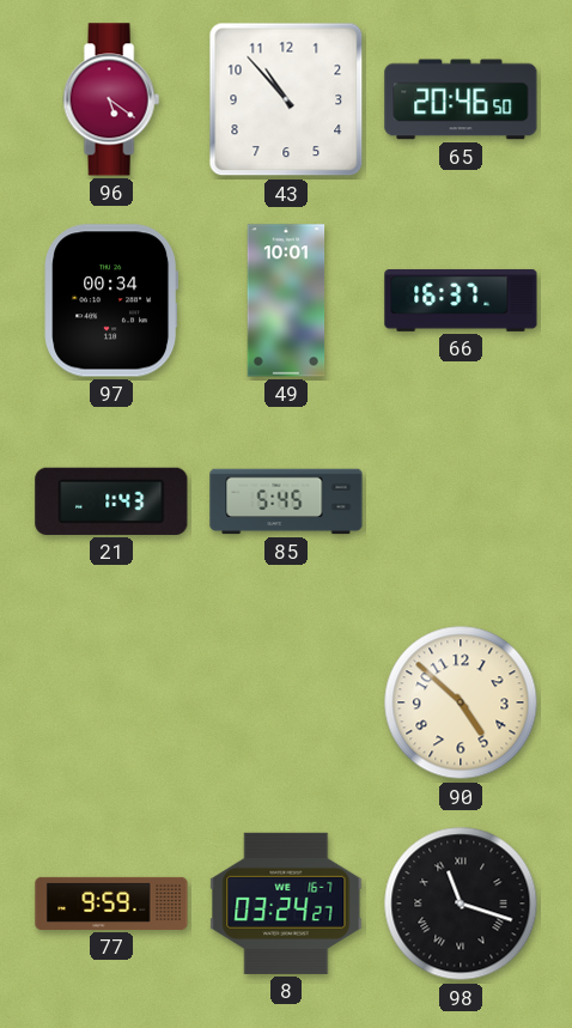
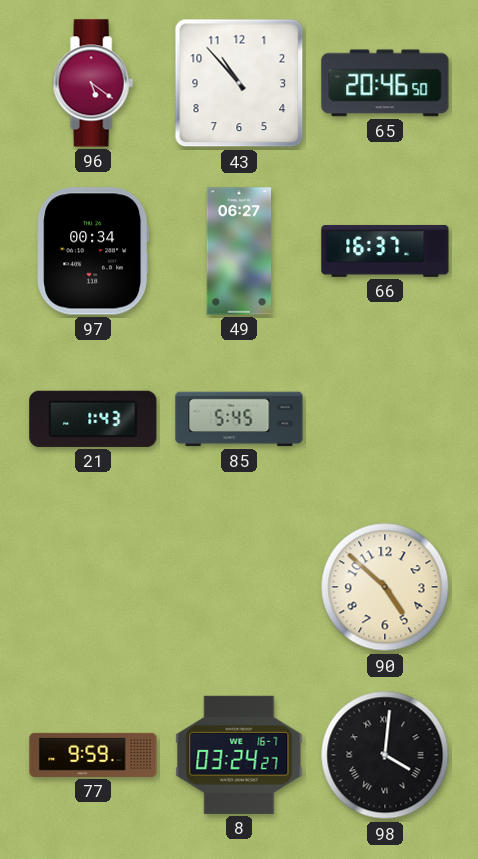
49: 10:01 -> 06:27
98: 11:18 -> 4:01
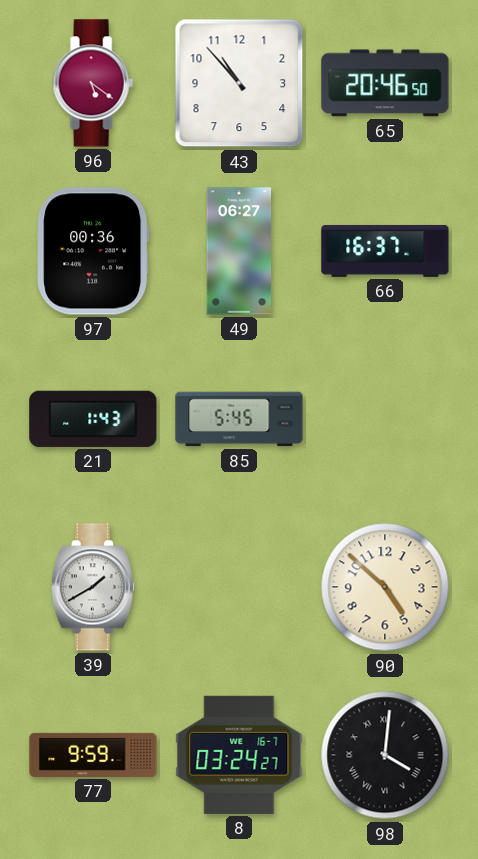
97: 00:34 -> 00:36
39: none -> 1:40
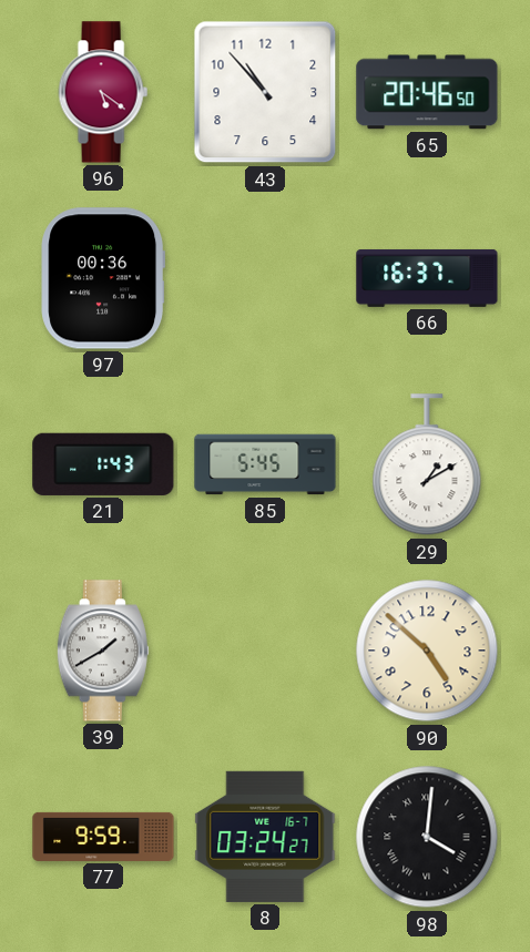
49: 06:27 -> none
29: none -> 1:10
